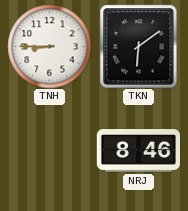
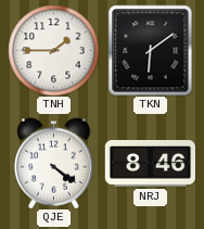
TNH: 8:45 -> 1:45
QJE: none -> 4:21
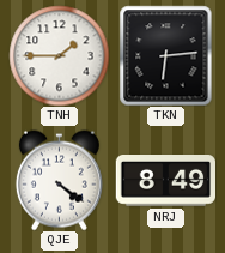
TKN: 6:09 -> 6:14
NRJ: 8:46 -> 8:49
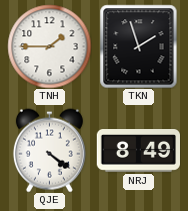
TKN: 6:14 -> 1:57
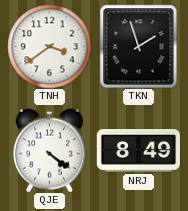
TNH: 1:45 -> 3:39
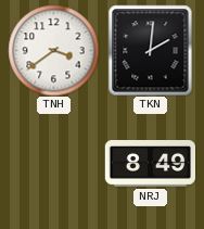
TKN: 1:57 -> 2:01
QJE: 4:21 -> none
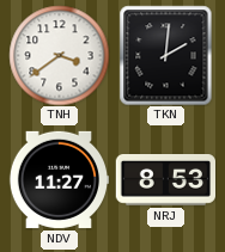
NDV: none -> 11:27
NRJ: 8:49 -> 8:53
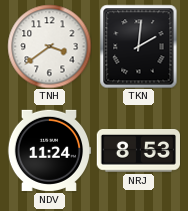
NDV: 11:27 -> 11:24
